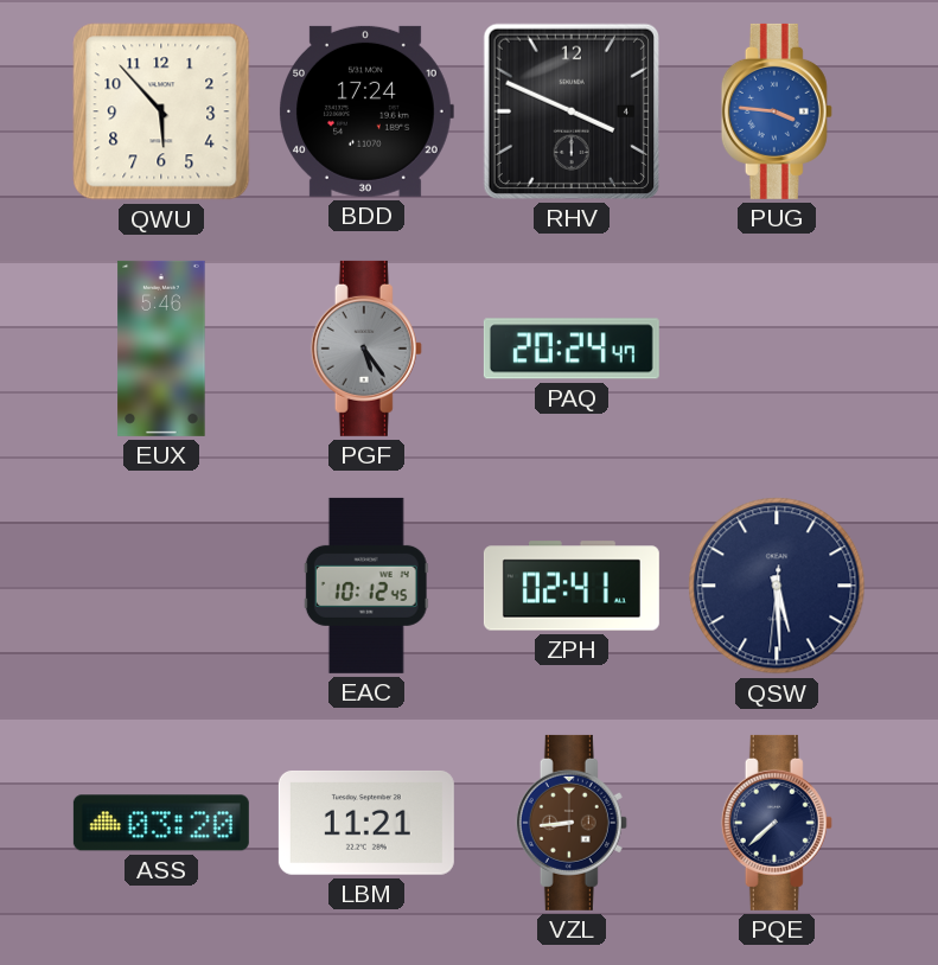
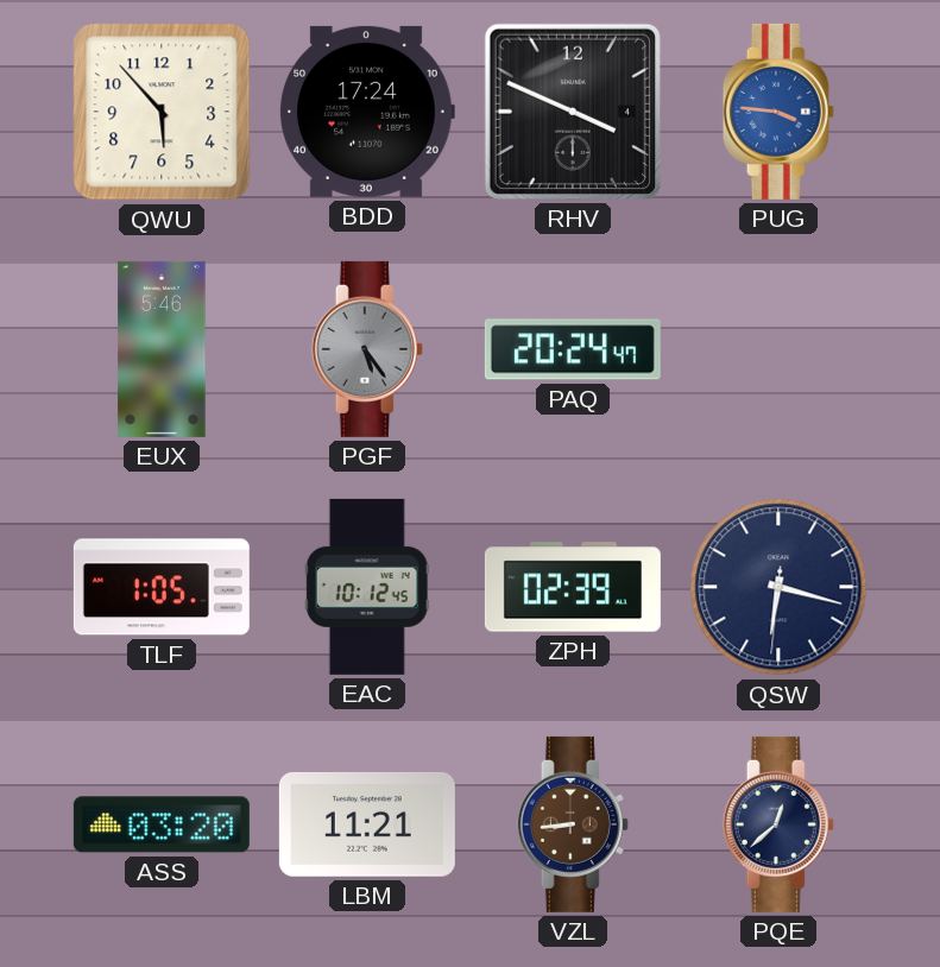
TLF: none -> 1:05
ZPH: 02:41 -> 02:39
QSW: 5:29 -> 6:17
PQE: 7:38 -> 12:38
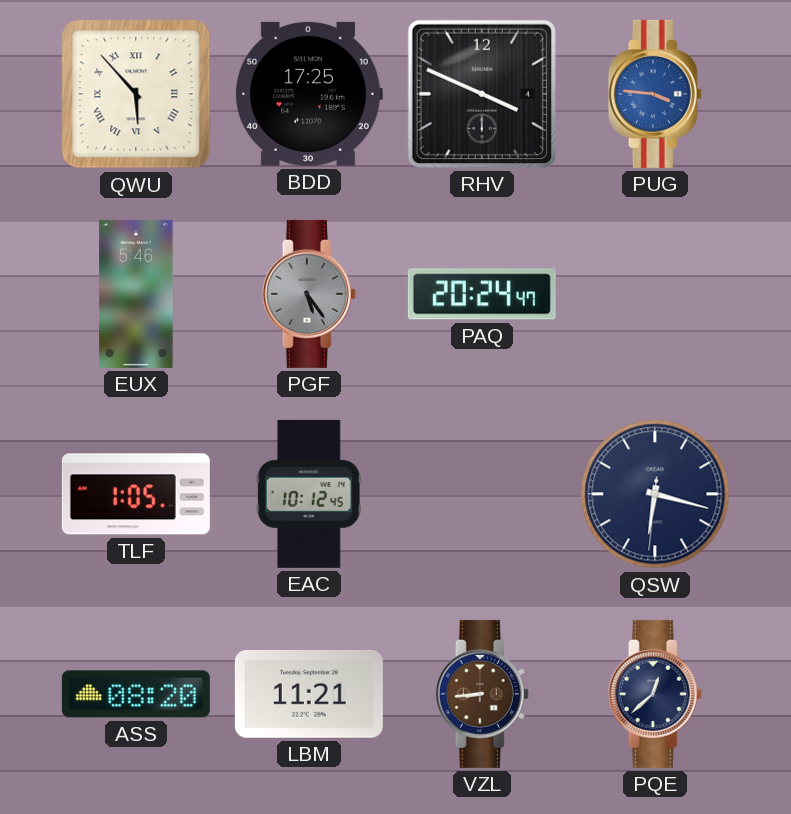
QWU numerals: Arabic -> Roman
BDD: 17:24 -> 17:25
ZPH: 02:39 -> none
ASS: 03:20 -> 08:20
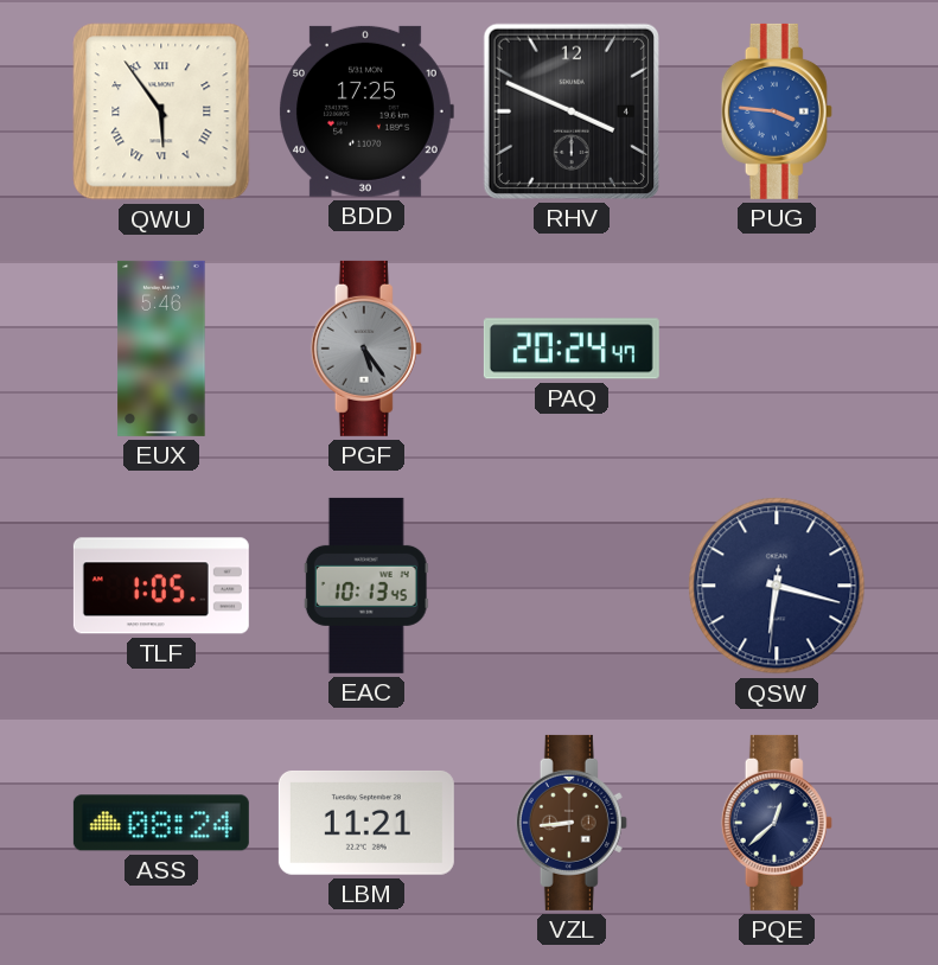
QWU: 5:53 -> 5:54
EAC: 10:12 -> 10:13
ASS: 08:20 -> 08:24
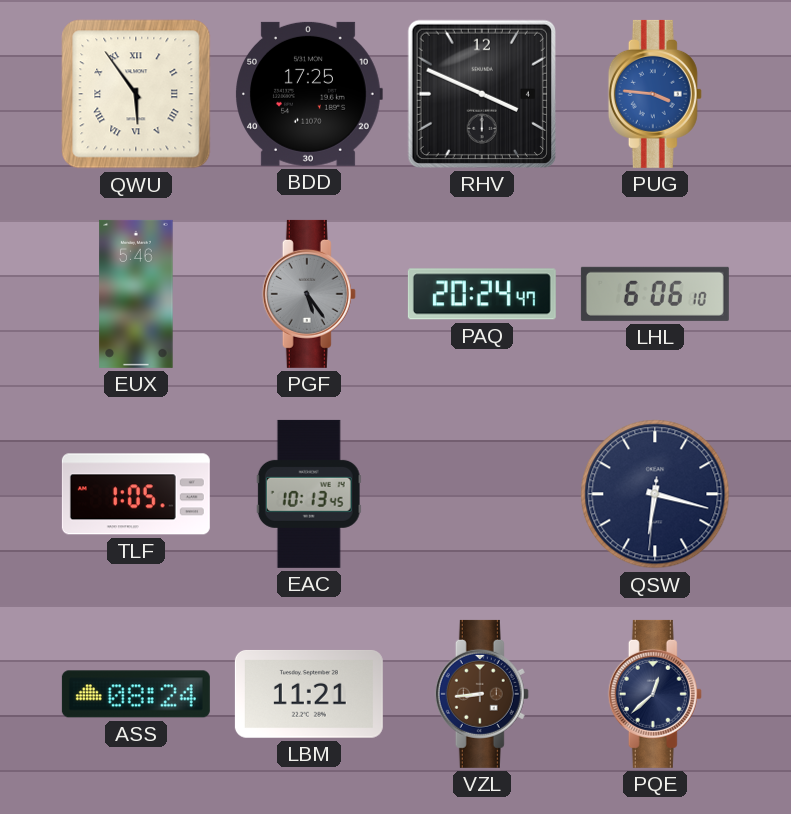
LHL: none -> 6:06
